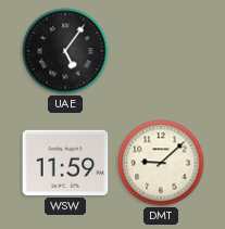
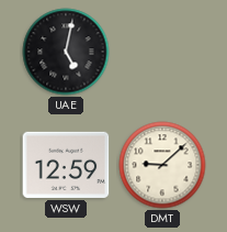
UAE: 5:06 -> 5:02
WSW: 11:59 -> 12:59
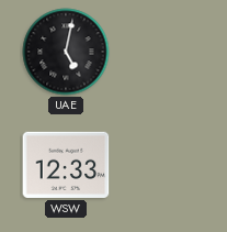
WSW: 12:59 -> 12:33
DMT: 9:08 -> none
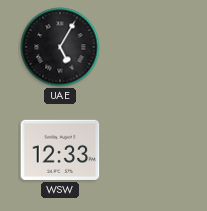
UAE: 5:02 -> 5:05
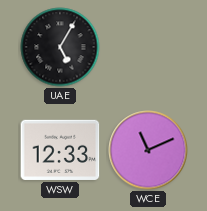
WCE: none -> 11:11
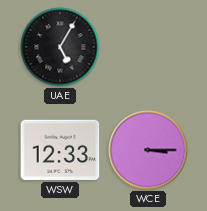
WCE: 11:11 -> 3:15
